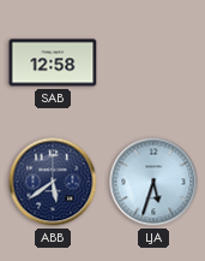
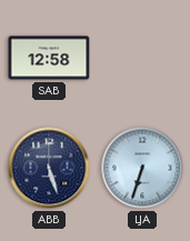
ABB: 5:39 -> 5:27
LJA: 5:33 -> 6:33
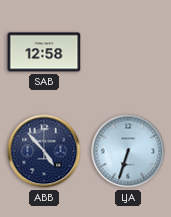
ABB: 5:27 -> 4:53
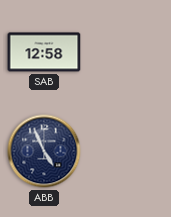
ABB: 4:53 -> 4:56
LJA: 6:33 -> none
